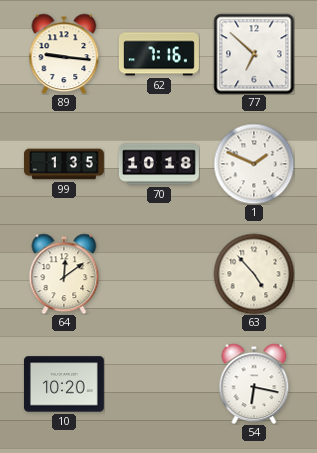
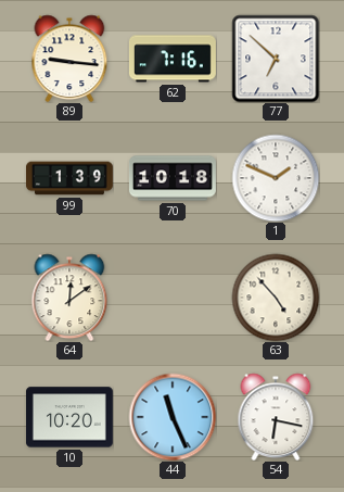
99: 1:35 -> 1:39
44: none -> 11:26
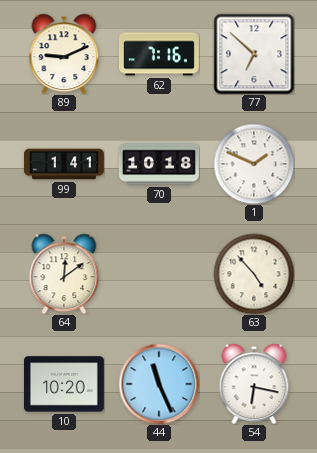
89: 9:16 -> 9:11
99: 1:39 -> 1:41
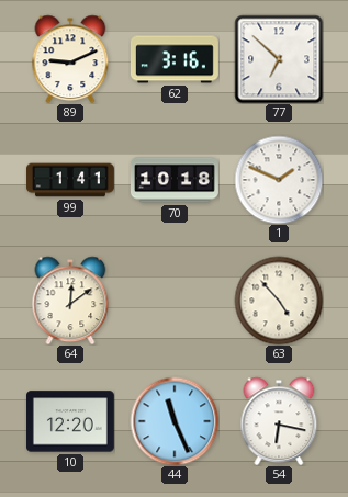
62: 7:16 -> 3:16
10: 10:20 -> 12:20
